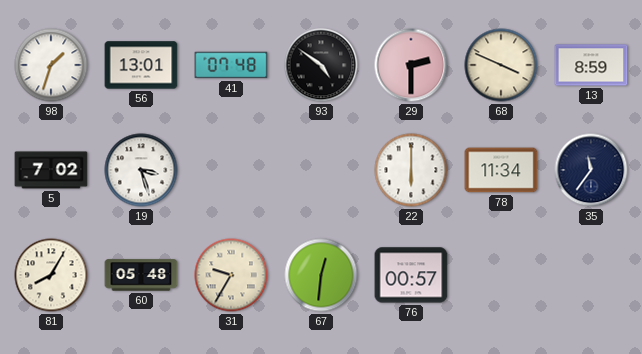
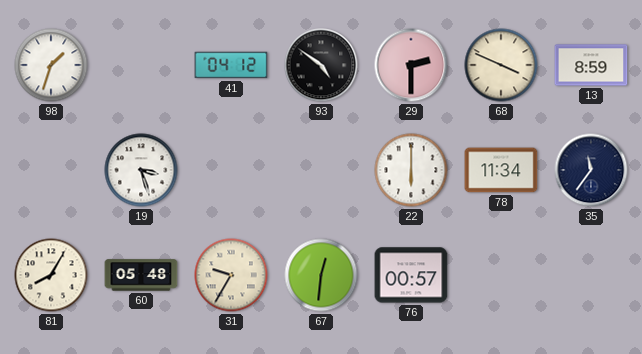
56: 13:01 -> none
41: 07:48 -> 04:12
5: 7:02 -> none
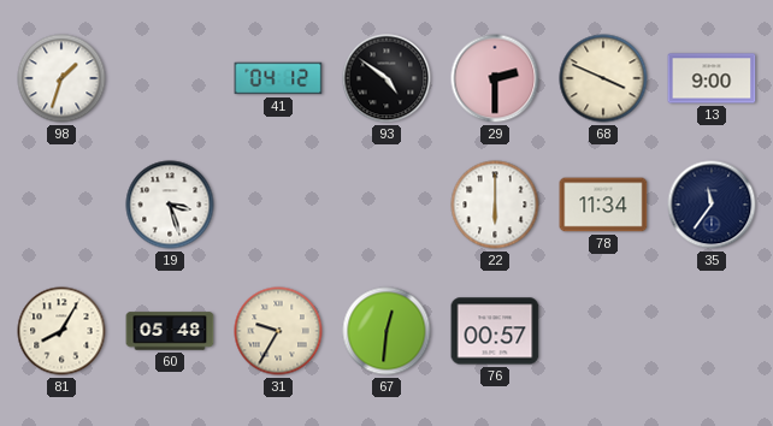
13: 8:59 -> 9:00
